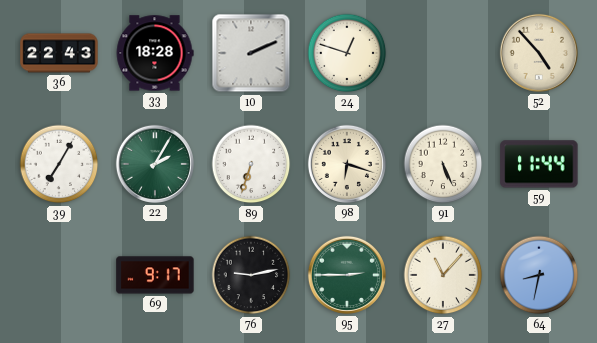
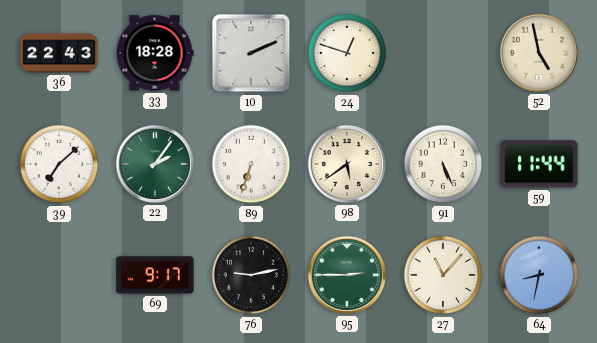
52: 4:53 -> 4:58
39: 7:05 -> 7:08
22: 2:05 -> 2:06
98: 6:18 -> 5:39
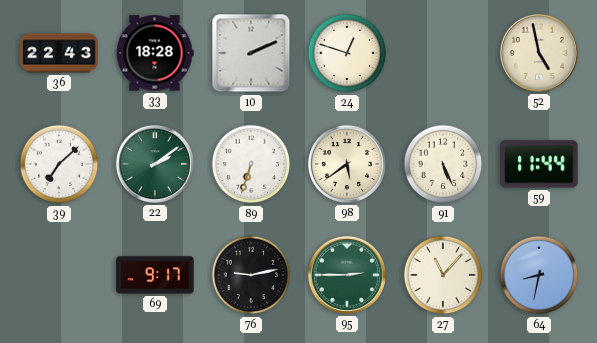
22: 2:06 -> 2:09
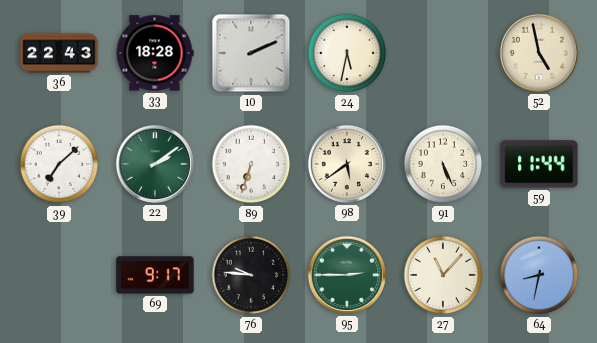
24: 12:48 -> 5:32
76: 9:13 -> 9:46
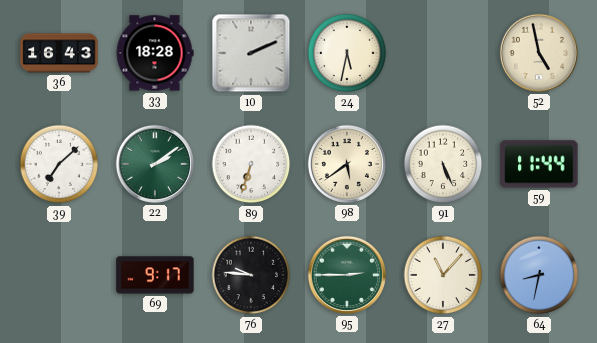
36: 22:43 -> 16:43
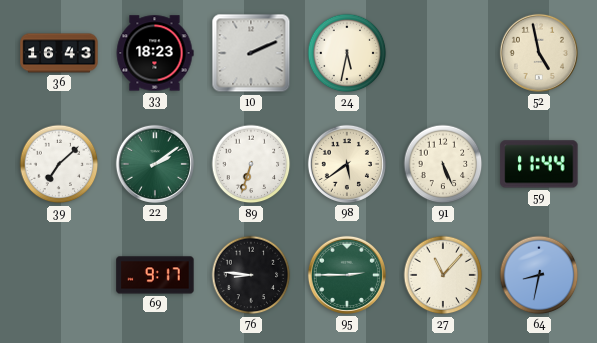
33: 18:28 -> 18:23
76: 9:46 -> 8:46
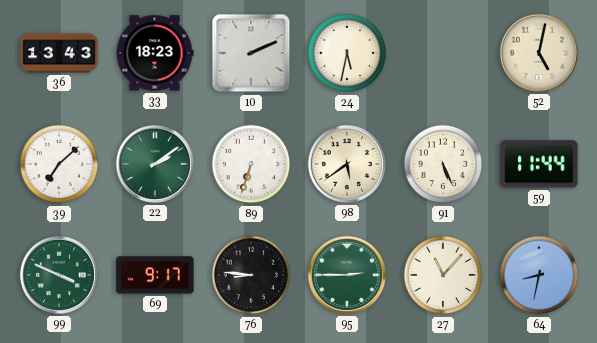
36: 16:43 -> 13:43
52: 4:58 -> 5:02
99: none -> 3:49
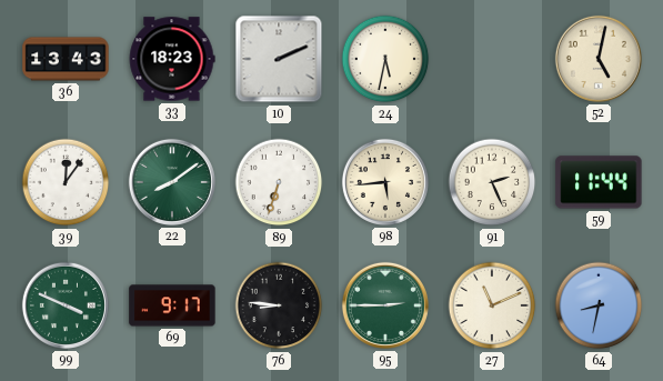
39: 7:08 -> 12:06
22: 2:09 -> 8:09
98: 5:39 -> 5:44
91: 5:26 -> 2:26
27: 11:07 -> 11:11
